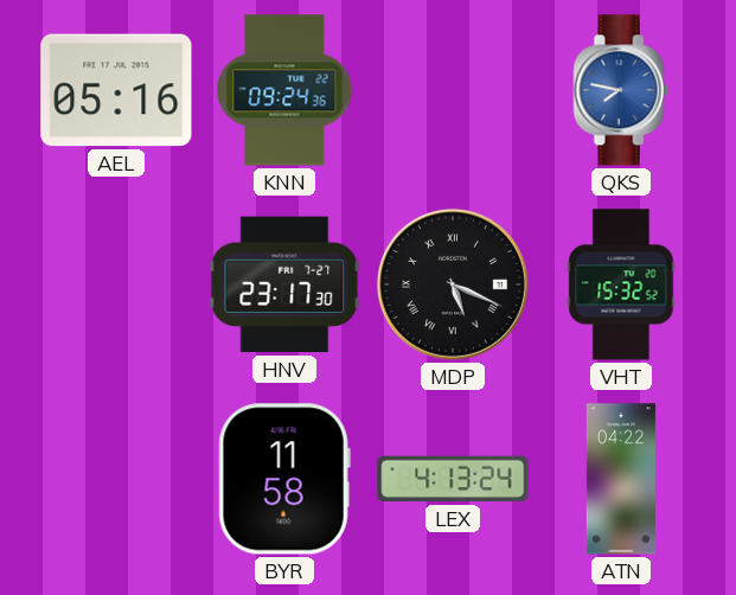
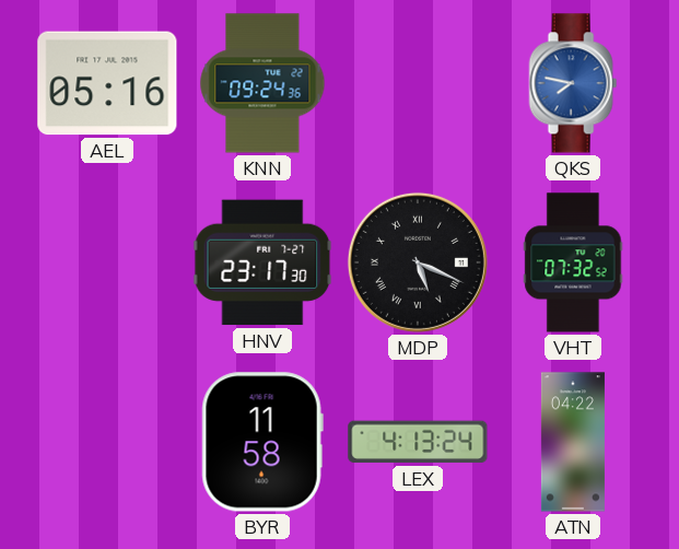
VHT: 15:32 -> 07:32
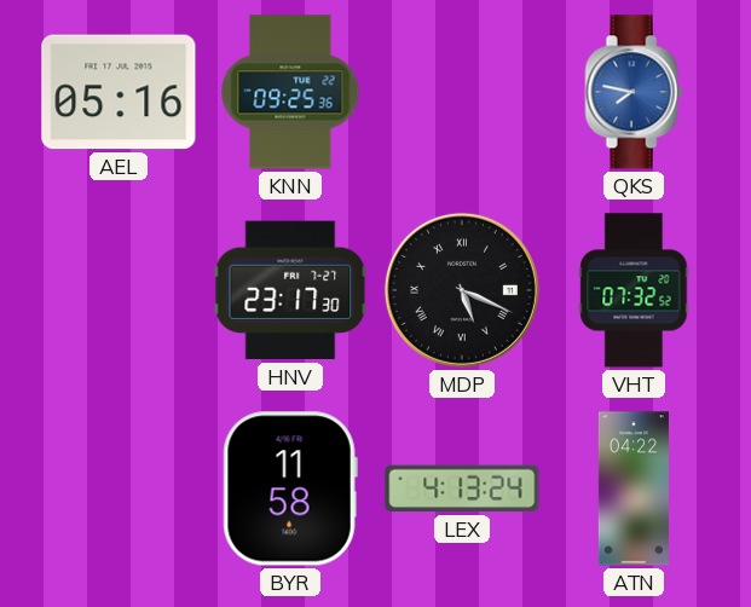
KNN: 09:24 -> 09:25
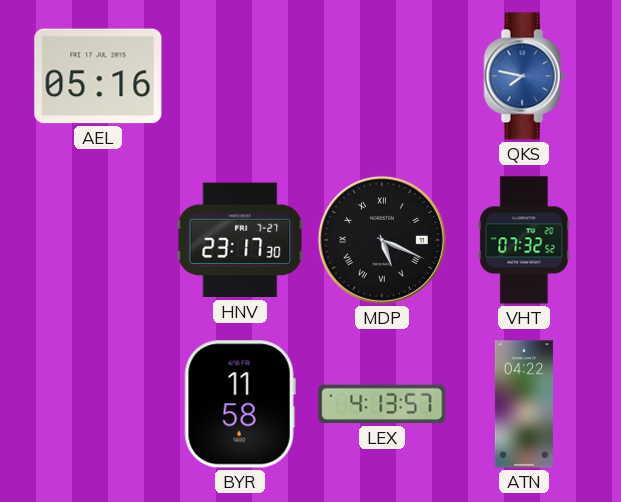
KNN: 09:25 -> none
LEX: 4:13:24 -> 4:13:57
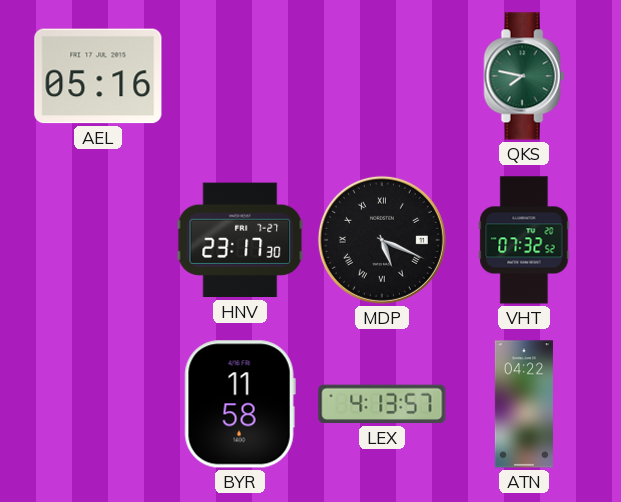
QKS dial: blue -> green
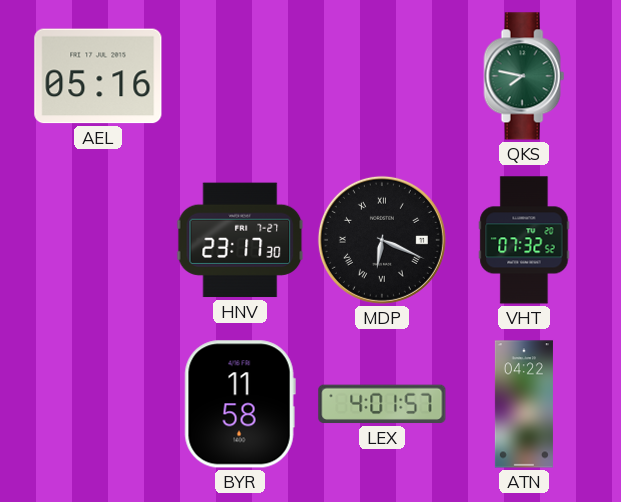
MDP: 5:19 -> 6:19
LEX: 4:13 -> 4:01
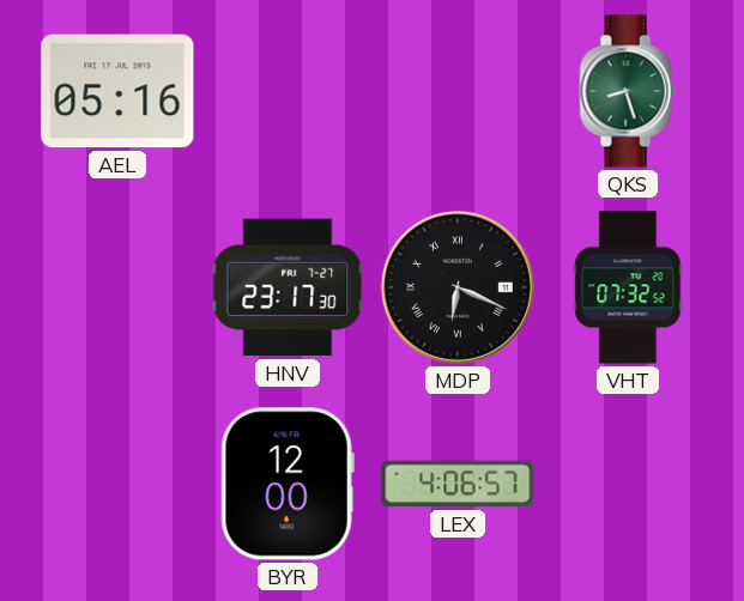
QKS: 7:47 -> 8:27
BYR: 11:58 -> 12:00
LEX: 4:01 -> 4:06
ATN: 04:22 -> none
